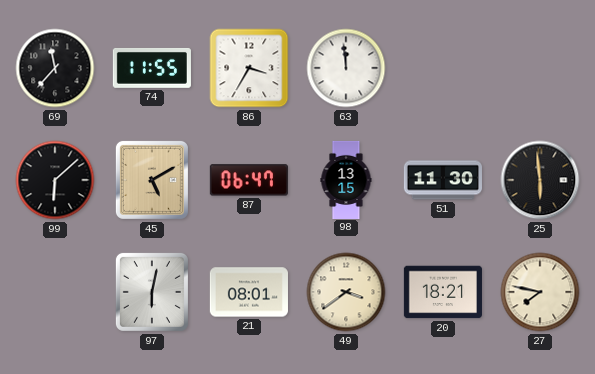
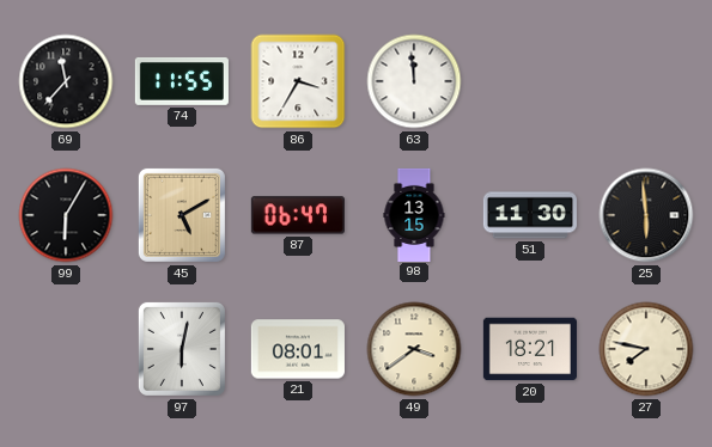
99: 6:08 -> 6:05
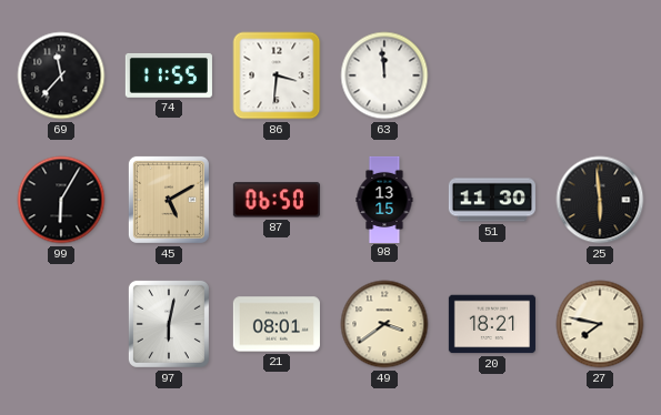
86: 3:35 -> 3:31
87: 06:47 -> 06:50
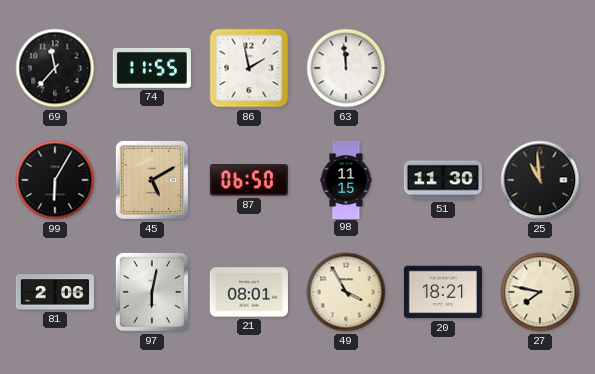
86: 3:31 -> 1:58
98: 13:15 -> 11:15
25: 5:59 -> 10:59
81: none -> 2:06
49: 3:39 -> 3:55
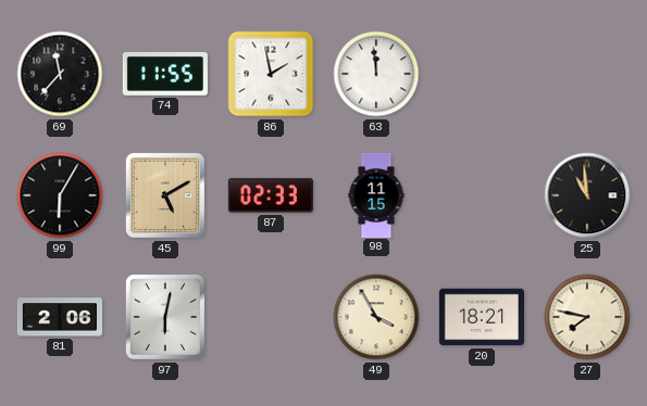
87: 06:50 -> 02:33
51: 11:30 -> none
21: 08:01 -> none
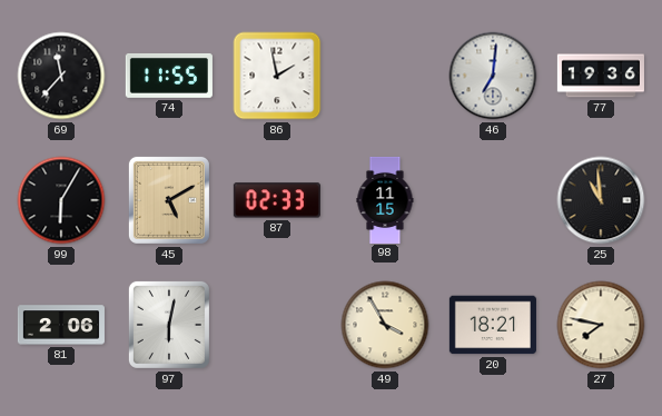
63: 11:59 -> none
46: none -> 7:01
77: none -> 19:36
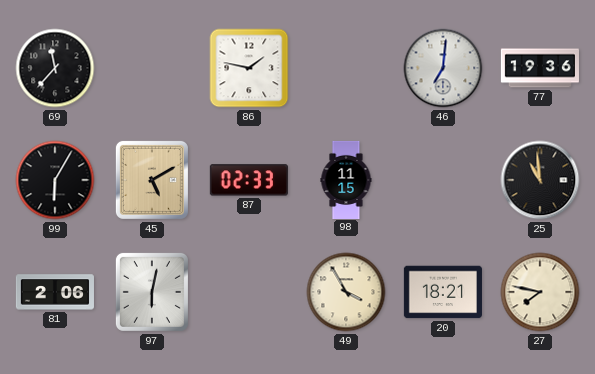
74: 11:55 -> none
86: 1:58 -> 1:47
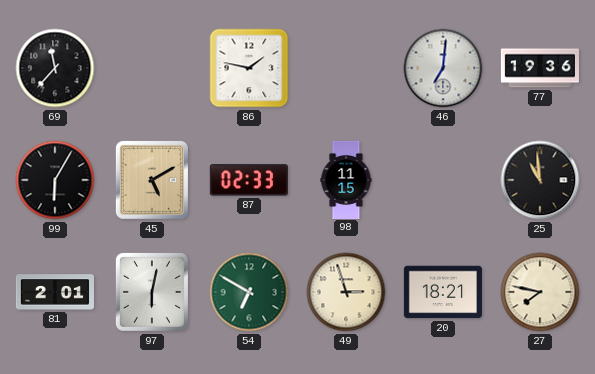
81: 2:06 -> 2:01
54: none -> 6:50
49: 3:55 -> 2:57
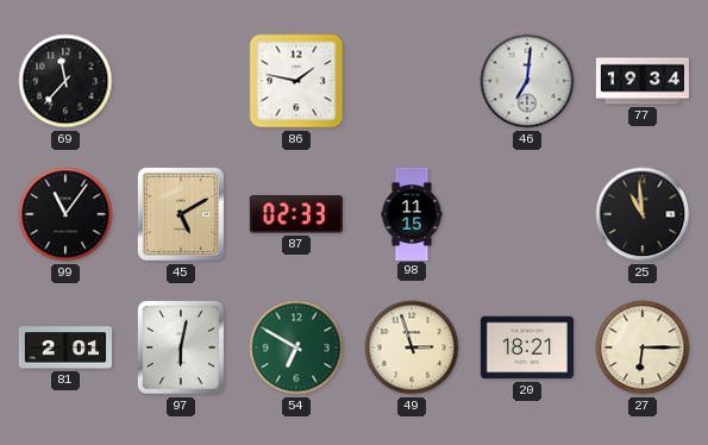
77: 19:36 -> 19:34
99: 6:05 -> 11:06
27: 7:47 -> 6:15
